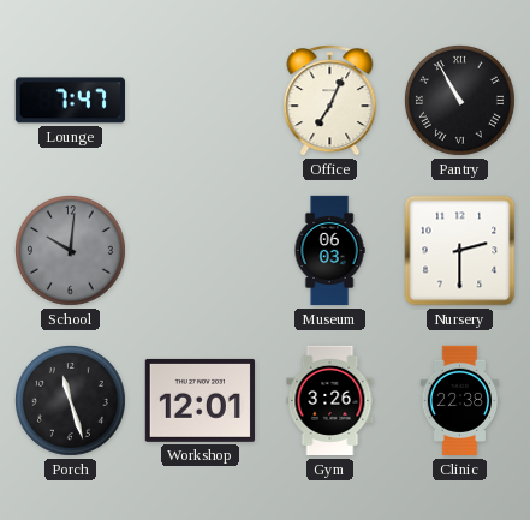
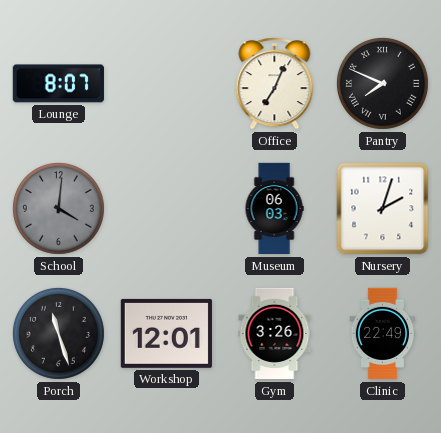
Lounge: 7:47 -> 8:07
Pantry: 10:55 -> 7:49
School: 10:01 -> 4:01
Nursery: 2:30 -> 2:03
Clinic: 22:38 -> 22:49
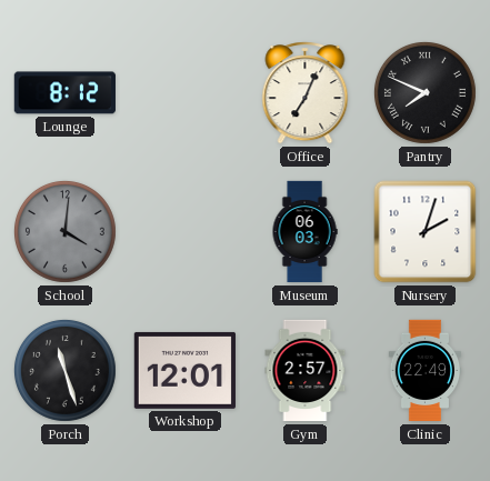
Lounge: 8:07 -> 8:12
Gym: 3:26 -> 2:57
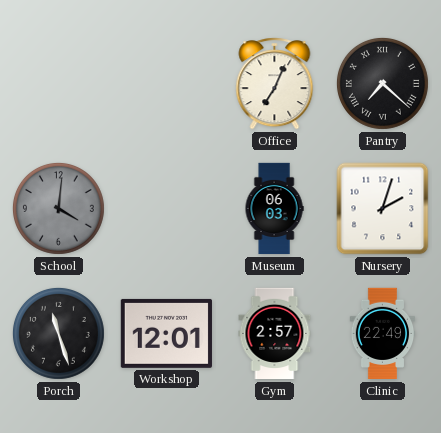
Lounge: 8:12 -> none
Pantry: 7:49 -> 7:22
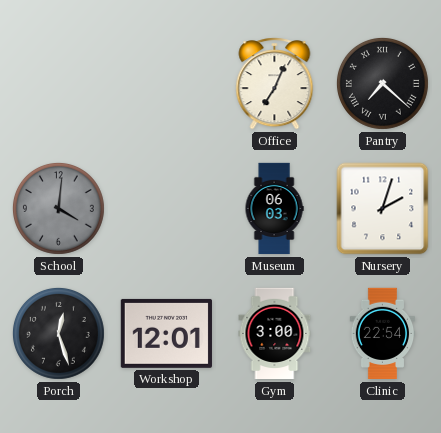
Porch: 11:27 -> 12:27
Gym: 2:57 -> 3:00
Clinic: 22:49 -> 22:54
